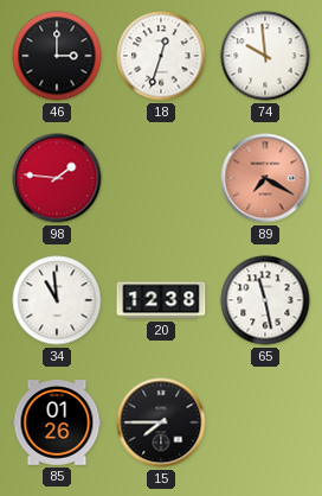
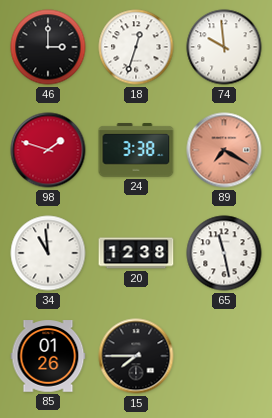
98: 1:46 -> 1:48
24: none -> 3:38
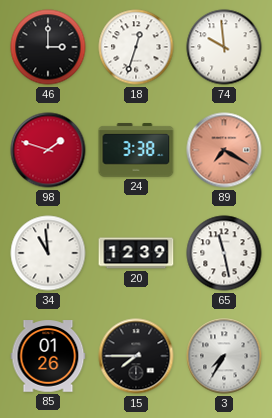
20: 12:38 -> 12:39
3: none -> 7:35
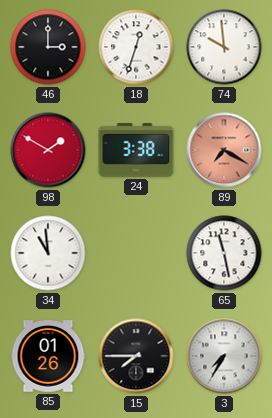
98: 1:48 -> 1:50
20: 12:39 -> none
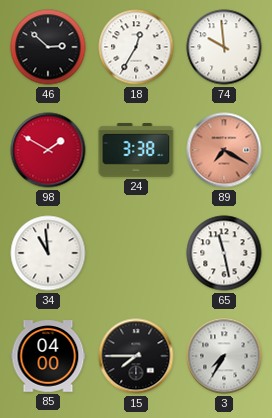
46: 3:00 -> 2:52
18: 12:33 -> 12:35
85: 01:26 -> 04:00
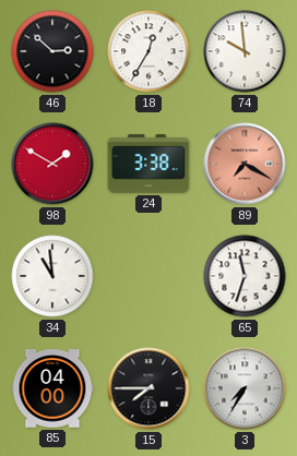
65: 11:28 -> 11:33
